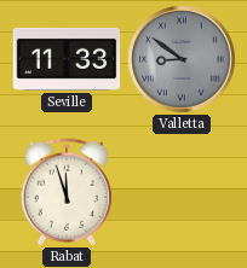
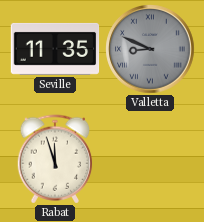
Seville: 11:33 -> 11:35
Valletta: 8:51 -> 8:49
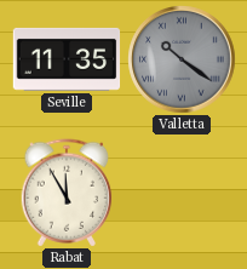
Valletta: 8:49 -> 10:21
Rabat: 11:57 -> 11:55
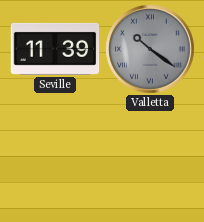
Seville: 11:35 -> 11:39
Rabat: 11:55 -> none
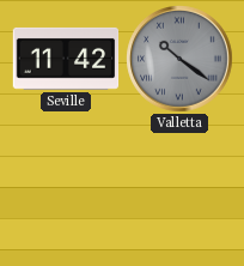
Seville: 11:39 -> 11:42
